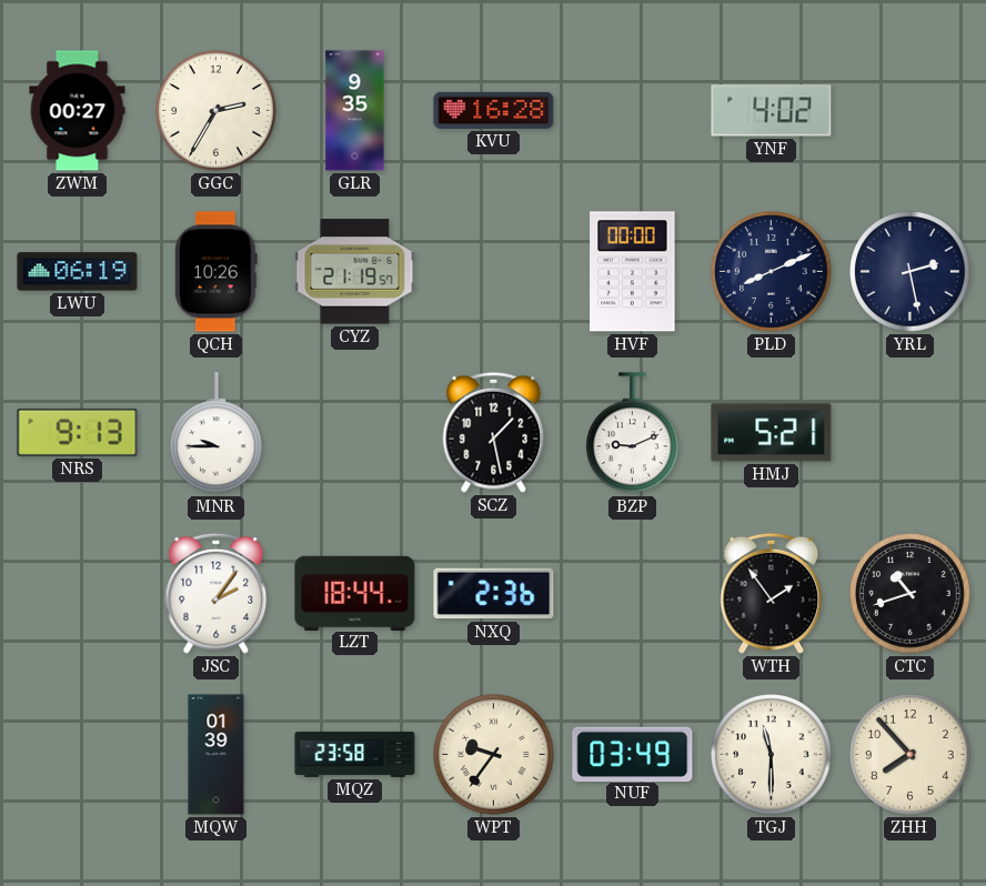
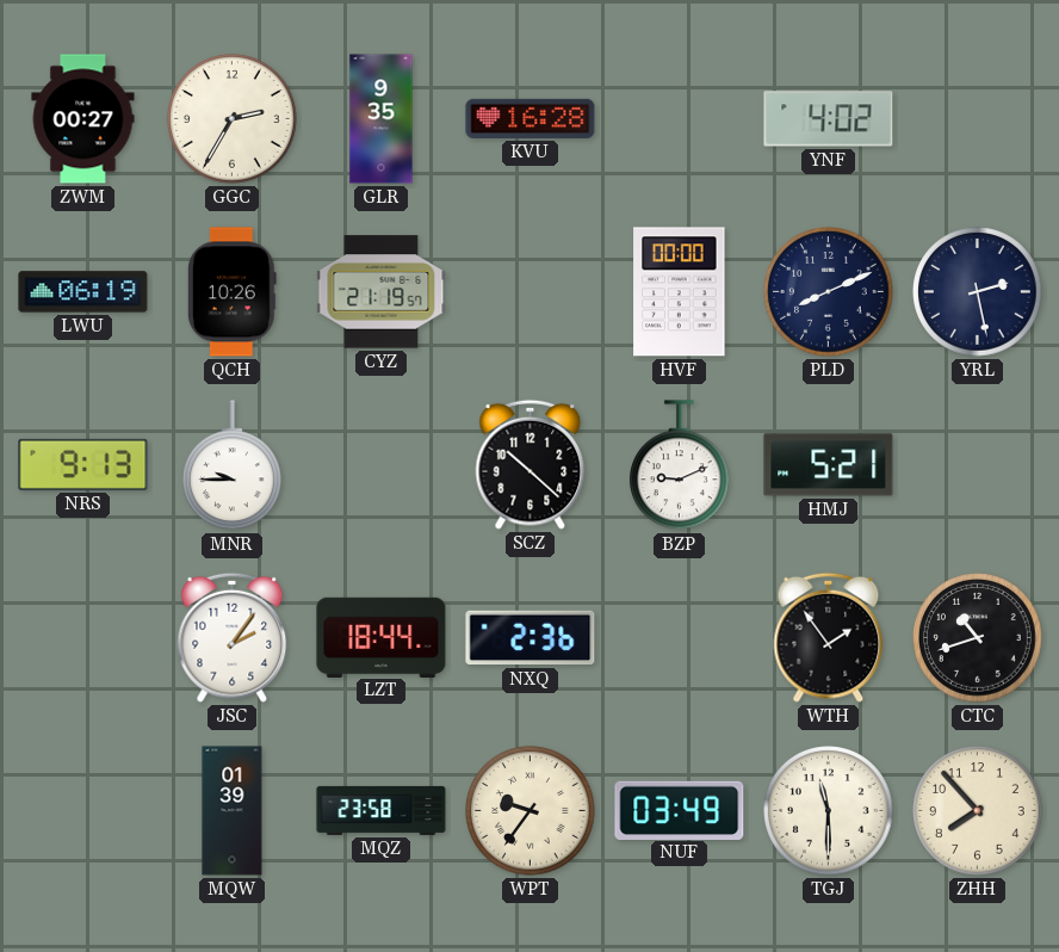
SCZ: 1:28 -> 10:22
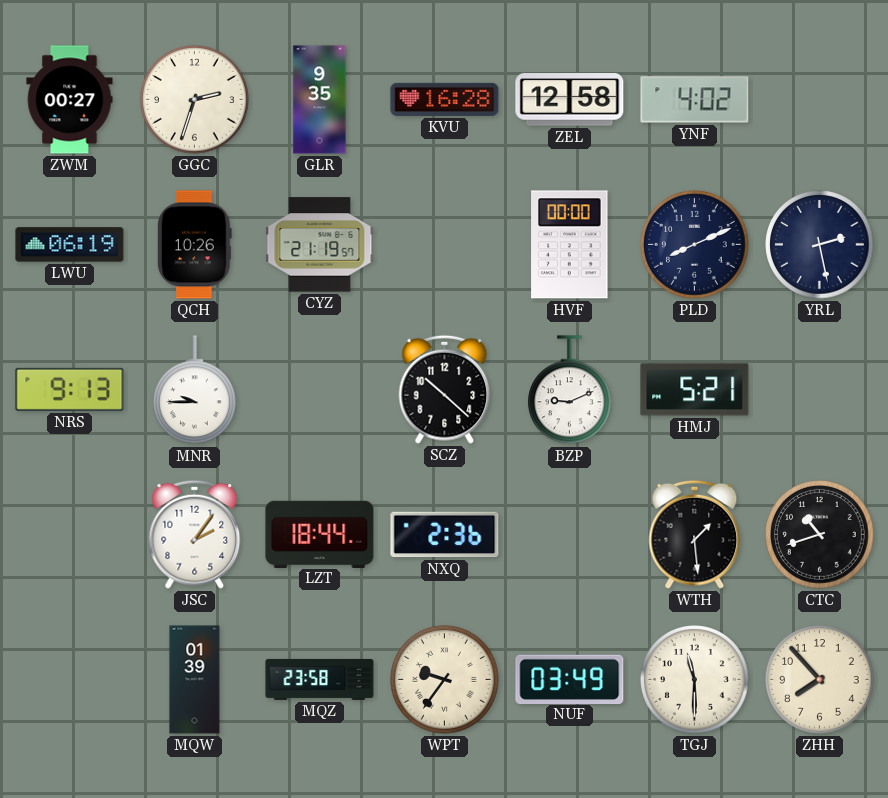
GGC: 2:35 -> 2:33
ZEL: none -> 12:58
WTH: 1:54 -> 1:29
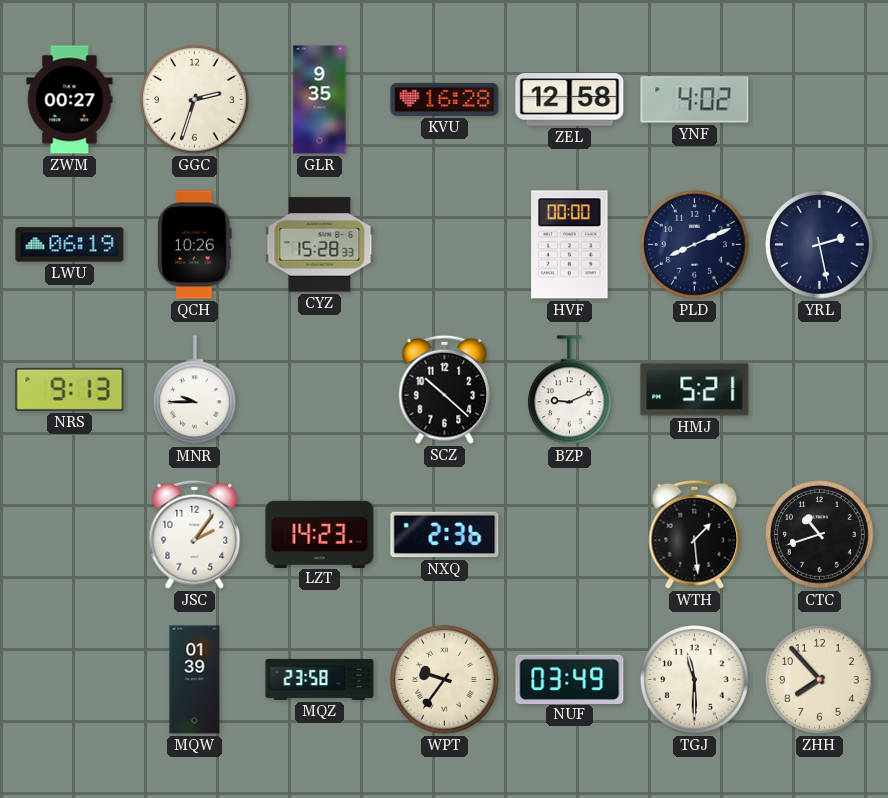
CYZ: 21:19 -> 15:28
LZT: 18:44 -> 14:23
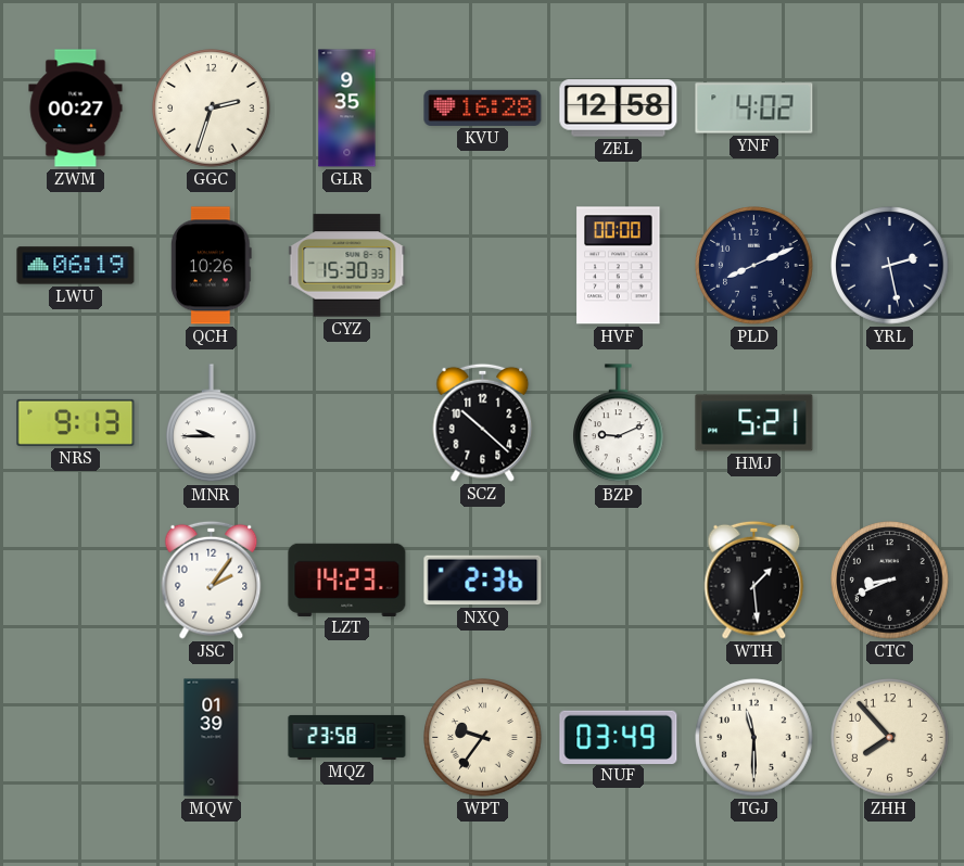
CYZ: 15:28 -> 15:30
CTC: 10:42 -> 8:41
